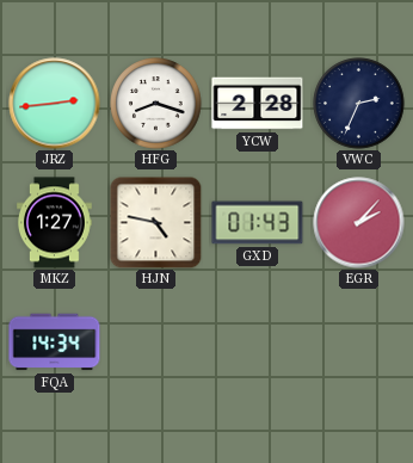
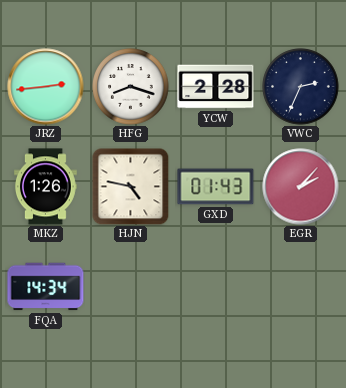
MKZ: 1:27 -> 1:26
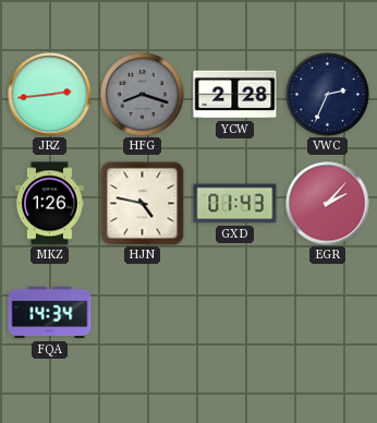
HFG dial: white -> grey
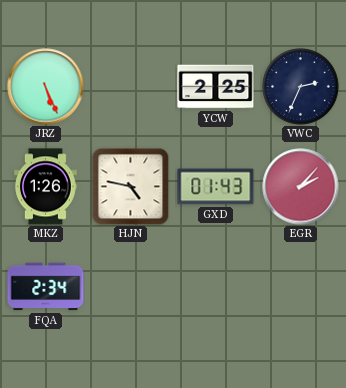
JRZ: 2:44 -> 5:26
HFG: 8:18 -> none
YCW: 2:28 -> 2:25
FQA: 14:34 -> 2:34
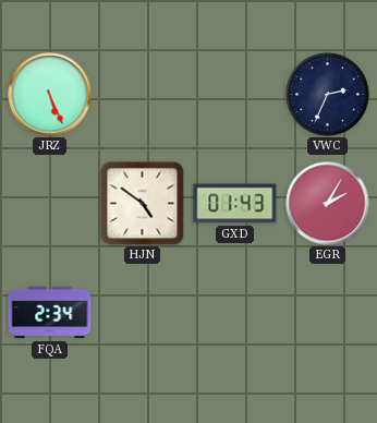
YCW: 2:25 -> none
MKZ: 1:26 -> none
HJN: 4:47 -> 4:51
EGR: 2:07 -> 2:05
